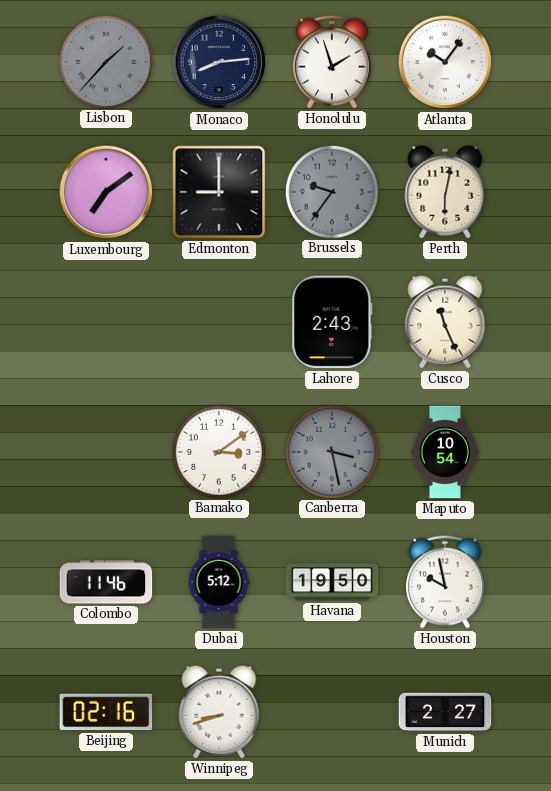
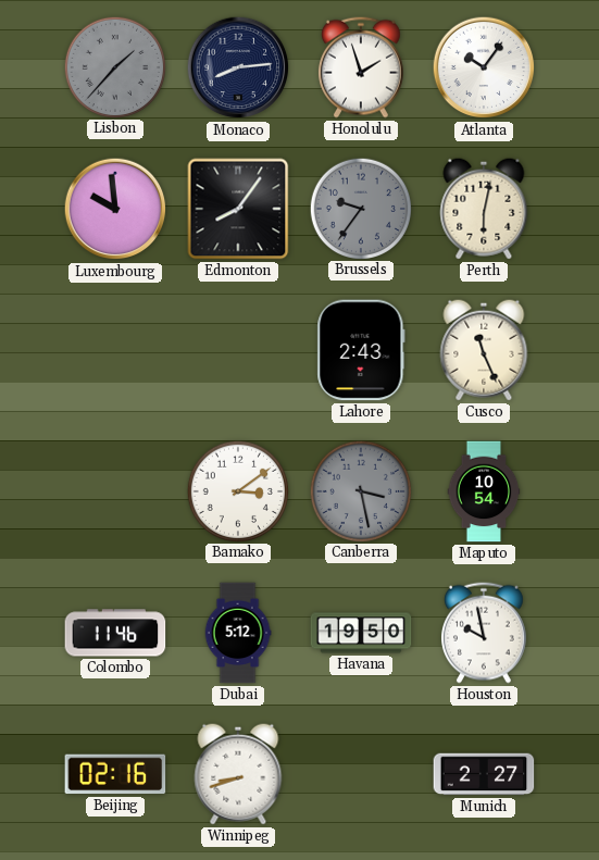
Luxembourg: 7:09 -> 9:59
Edmonton: 9:00 -> 8:06
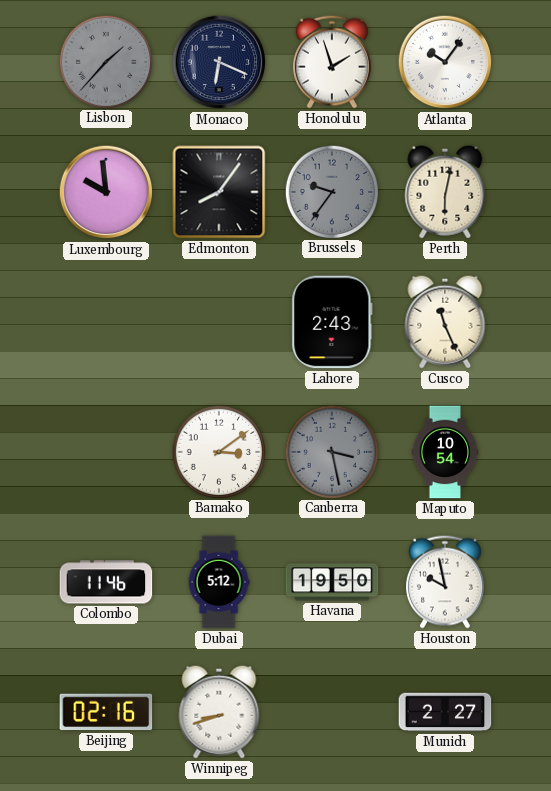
Monaco: 8:14 -> 6:19
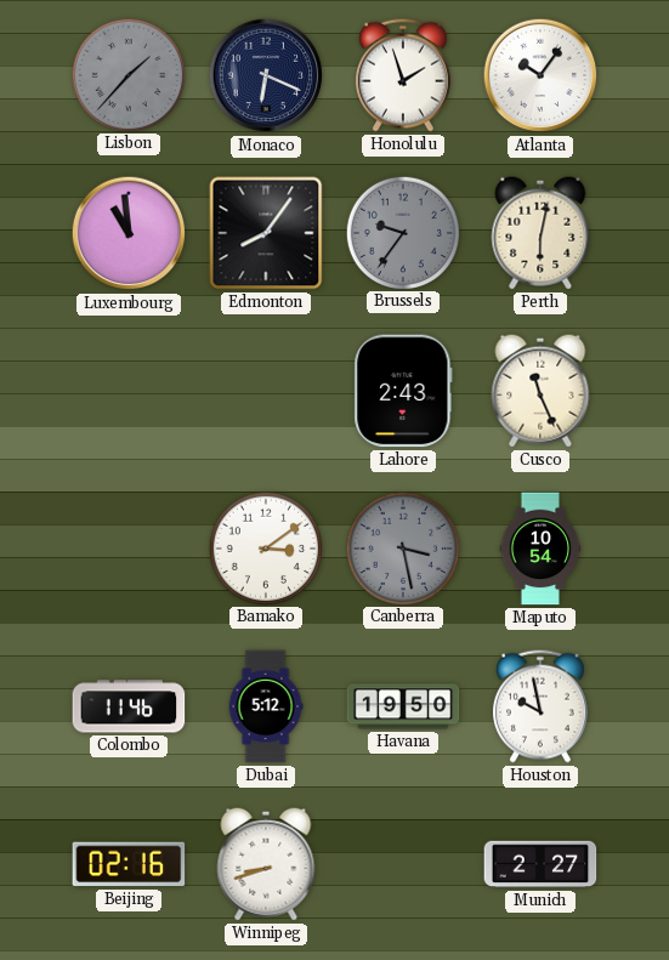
Luxembourg: 9:59 -> 10:59
